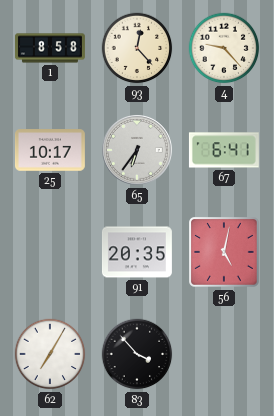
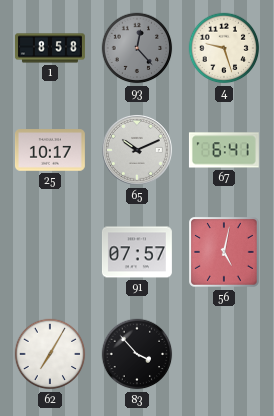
93 dial: cream -> grey
4: 9:23 -> 9:27
65: 6:36 -> 10:11
91: 20:35 -> 07:57
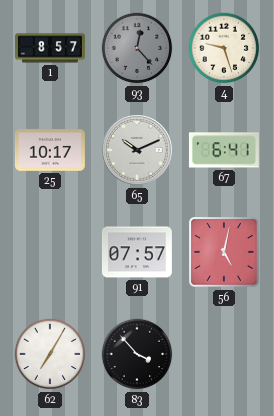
1: 8:58 -> 8:57
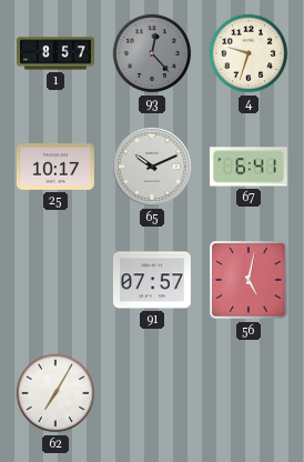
4: 9:27 -> 9:33
83: 3:53 -> none
